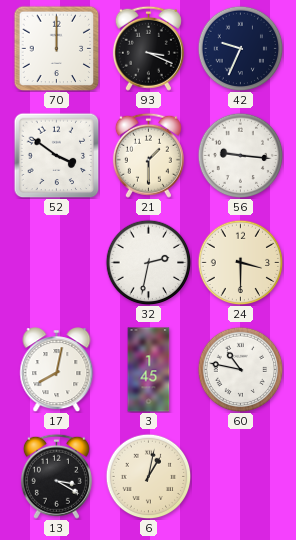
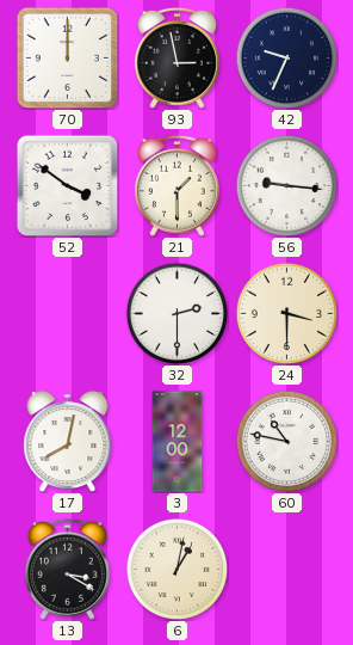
93: 3:19 -> 2:58
32: 2:32 -> 2:30
3: 1:45 -> 12:00
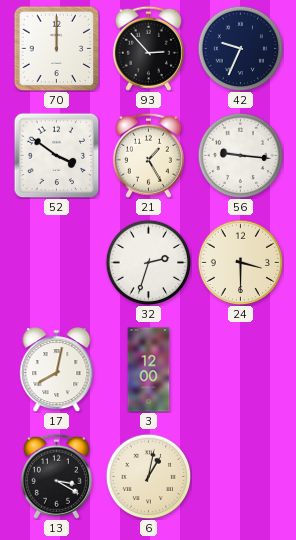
93: 2:58 -> 2:53
21: 1:30 -> 1:25
32: 2:30 -> 2:33
60: 10:47 -> none
